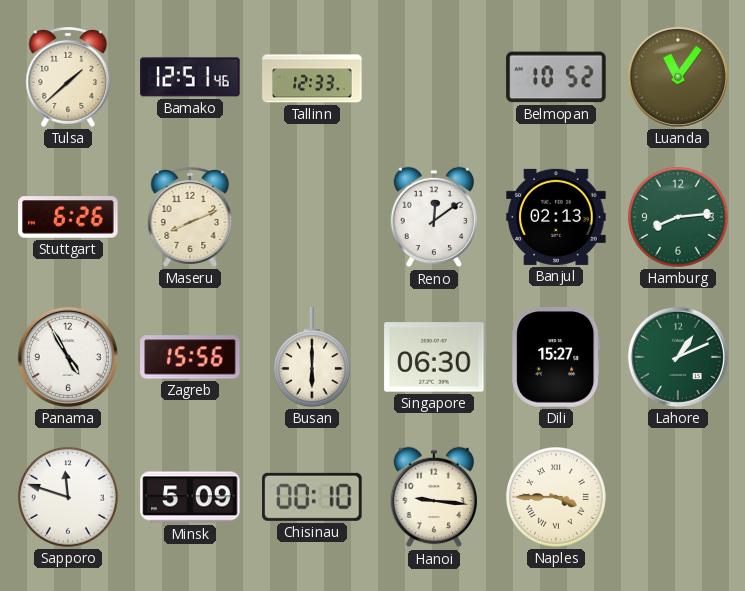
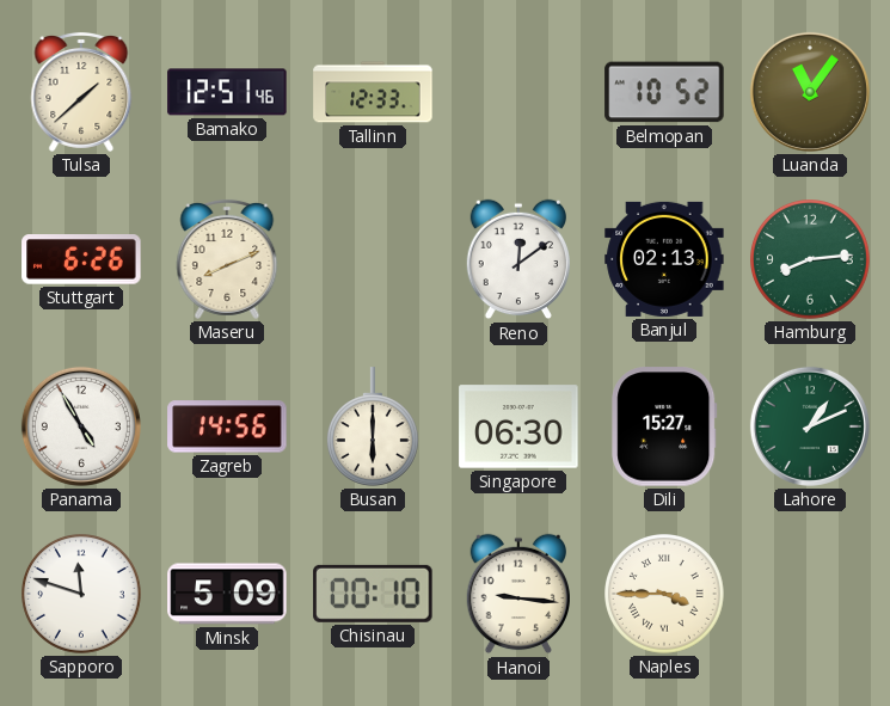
Zagreb: 15:56 -> 14:56
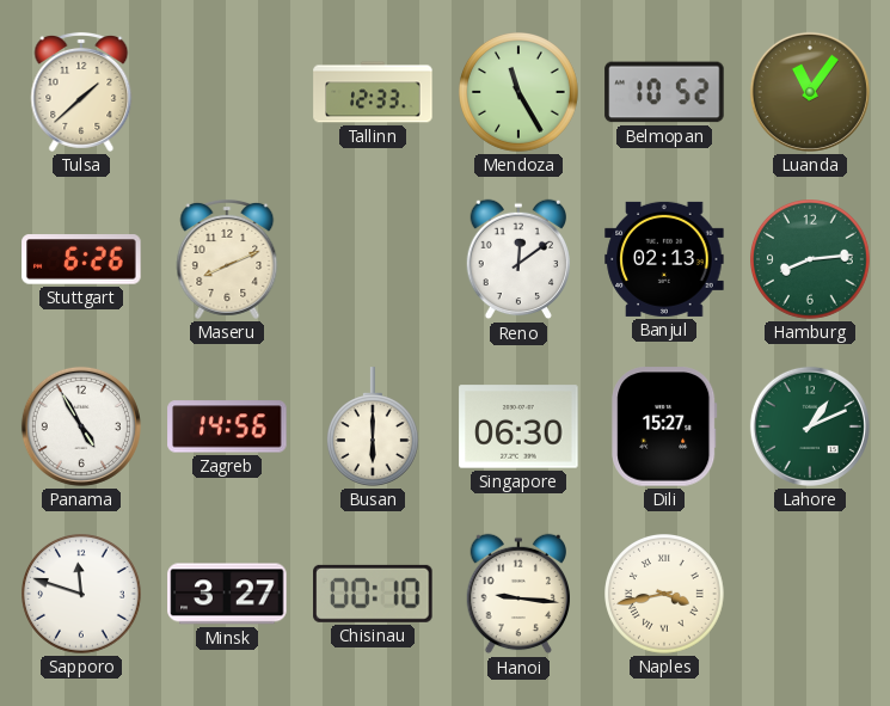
Bamako: 12:51 -> none
Mendoza: none -> 11:25
Minsk: 5:09 -> 3:27
Naples: 3:45 -> 3:43
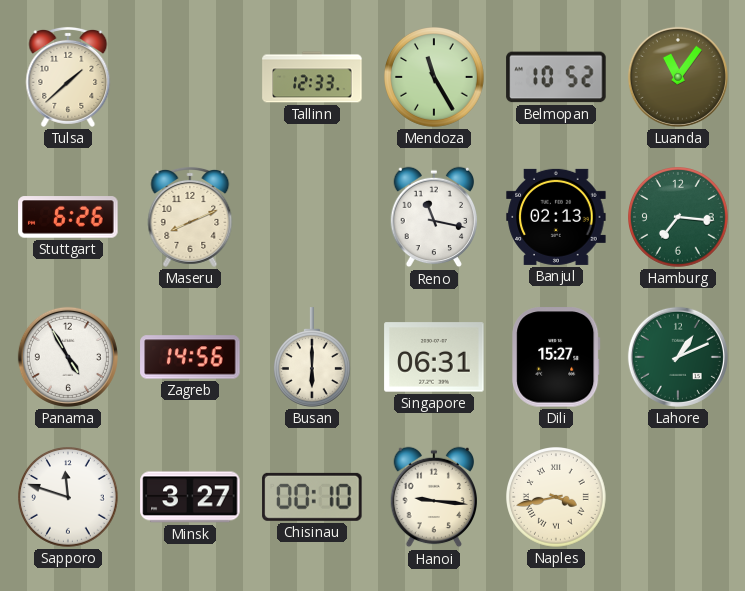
Reno: 12:09 -> 11:17
Hamburg: 8:14 -> 7:16
Singapore: 06:30 -> 06:31
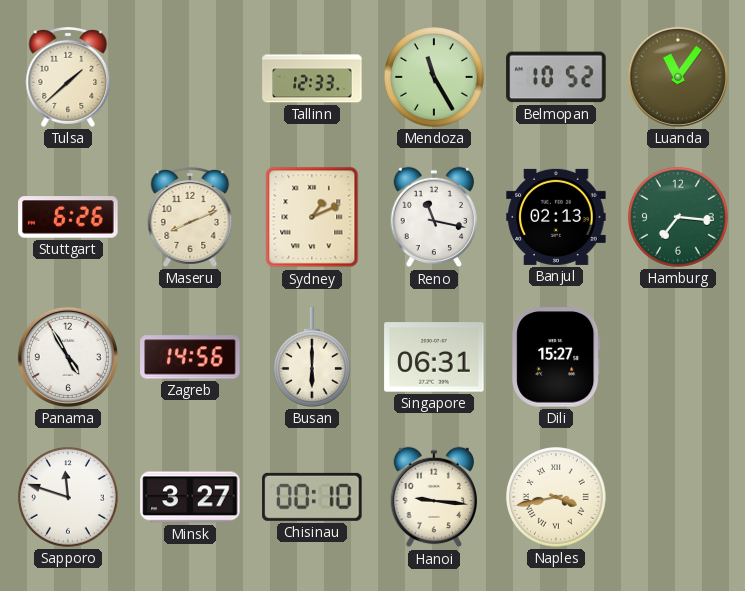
Sydney: none -> 1:11
Lahore: 1:11 -> none
